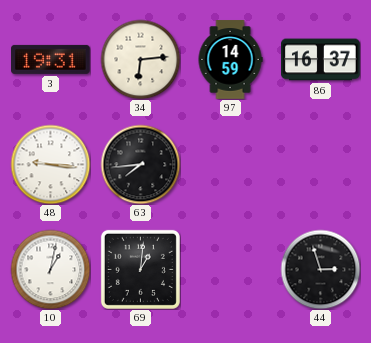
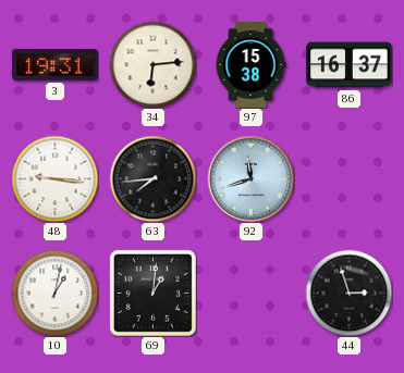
97: 14:59 -> 15:38
92: none -> 11:42
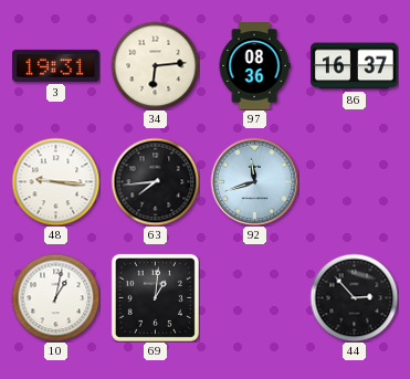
97: 15:38 -> 08:36
44: 2:57 -> 2:53
